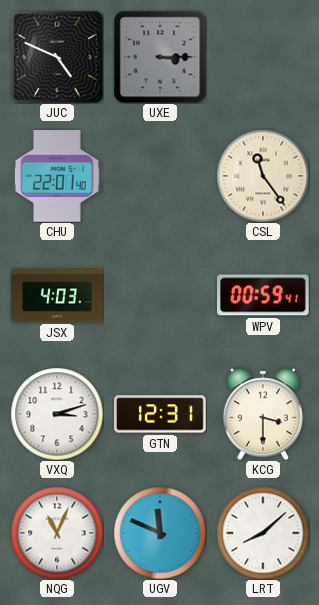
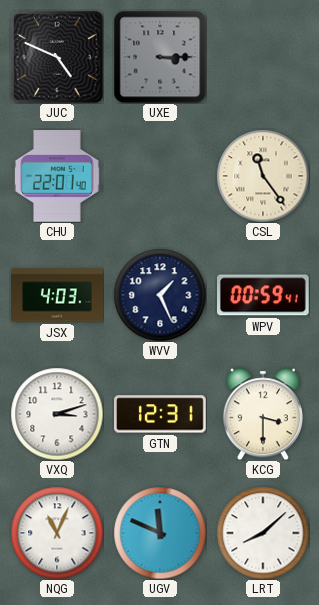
WVV: none -> 1:26
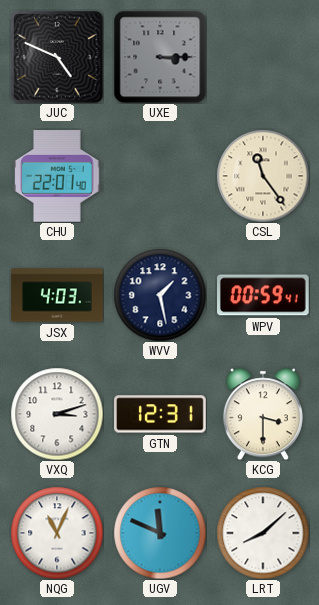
WVV: 1:26 -> 1:28
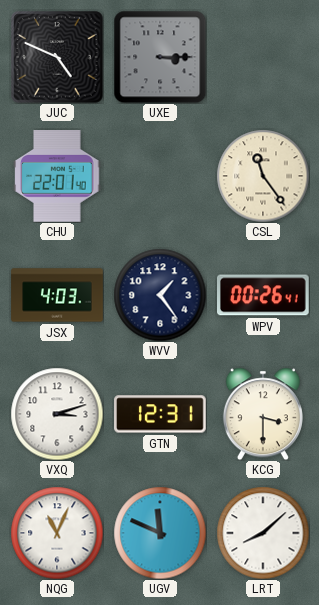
WVV: 1:28 -> 1:24
WPV: 00:59 -> 00:26
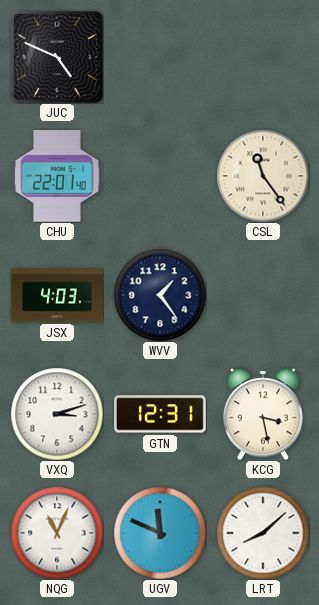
UXE: 3:15 -> none
WPV: 00:26 -> none
KCG: 3:30 -> 3:28
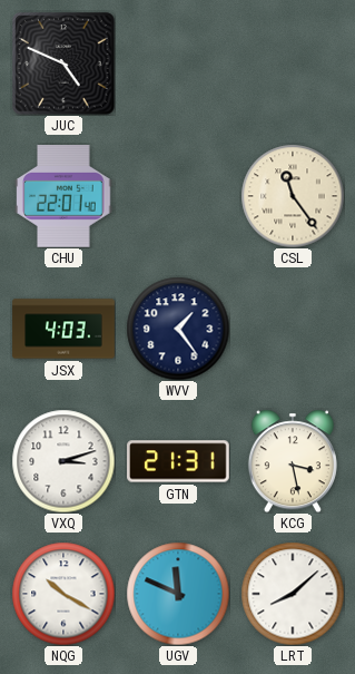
GTN: 12:31 -> 21:31
NQG: 11:04 -> 10:20
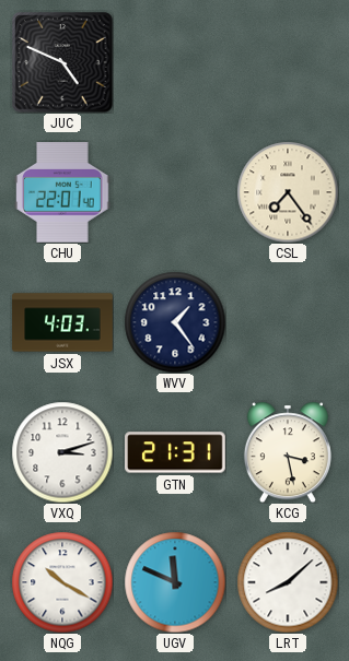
CSL: 11:24 -> 7:24
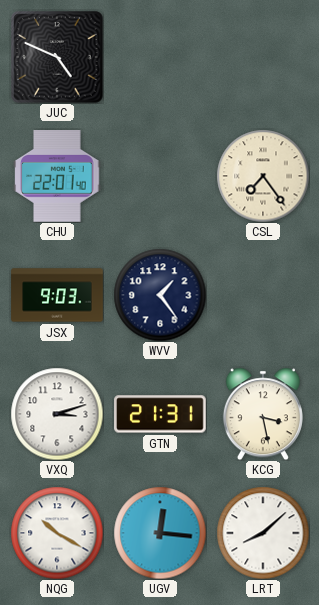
JSX: 4:03 -> 9:03
UGV: 11:49 -> 12:16
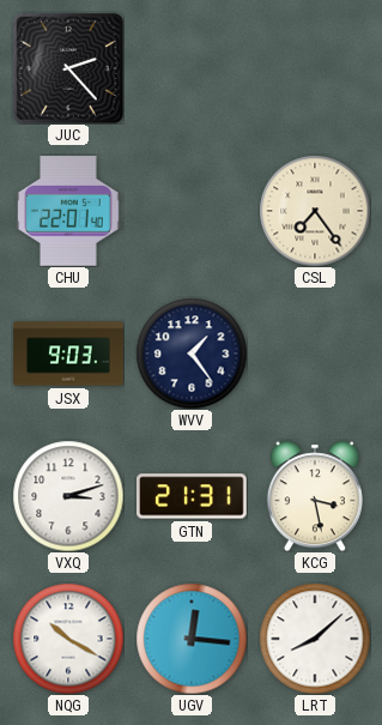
JUC: 4:49 -> 2:23
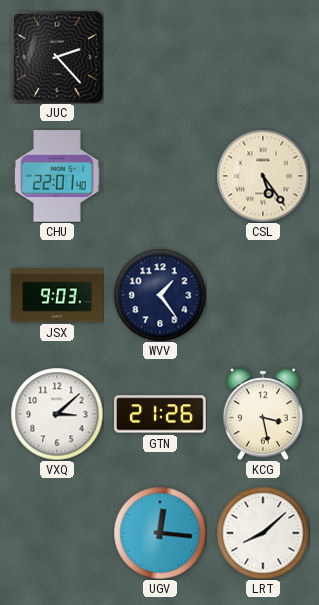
CSL: 7:24 -> 5:24
VXQ: 3:12 -> 3:08
GTN: 21:31 -> 21:26
NQG: 10:20 -> none
